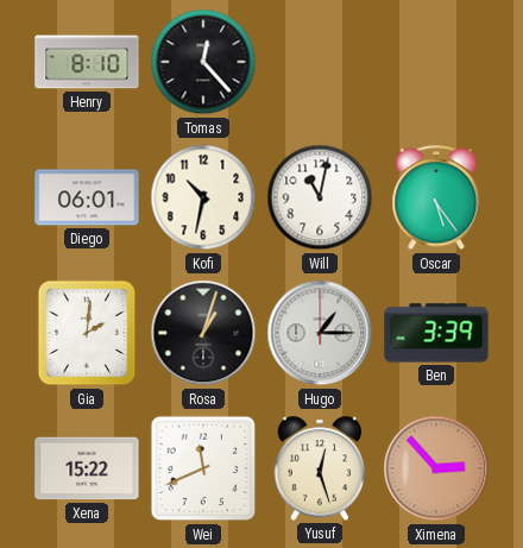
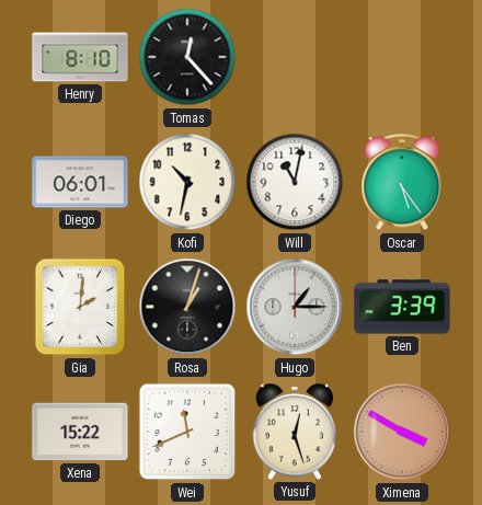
Ximena: 2:53 -> 3:50
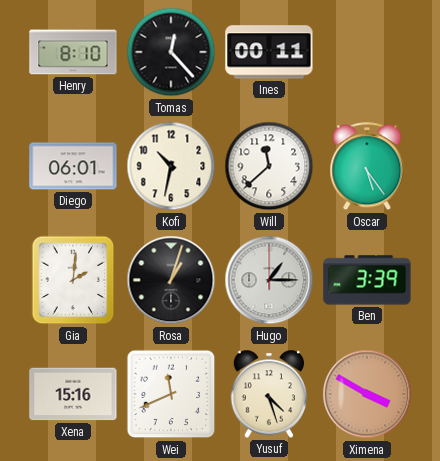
Ines: none -> 00:11
Will: 11:02 -> 11:38
Xena: 15:22 -> 15:16
Yusuf: 12:27 -> 4:27
